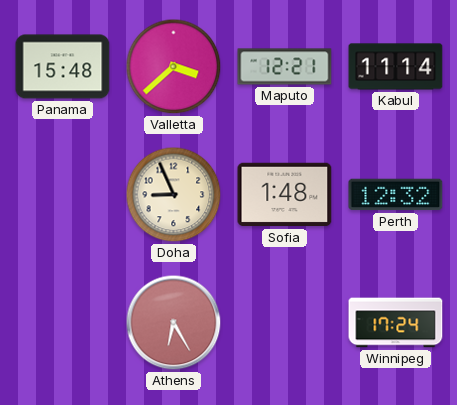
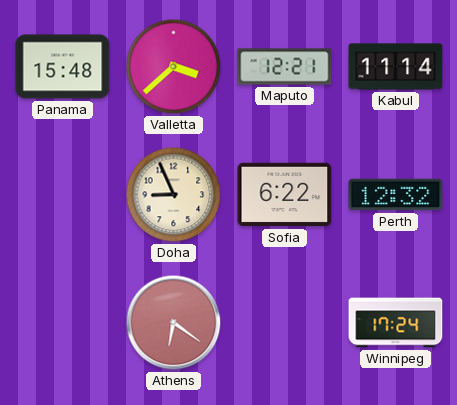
Sofia: 1:48 -> 6:22
Athens: 6:25 -> 6:21
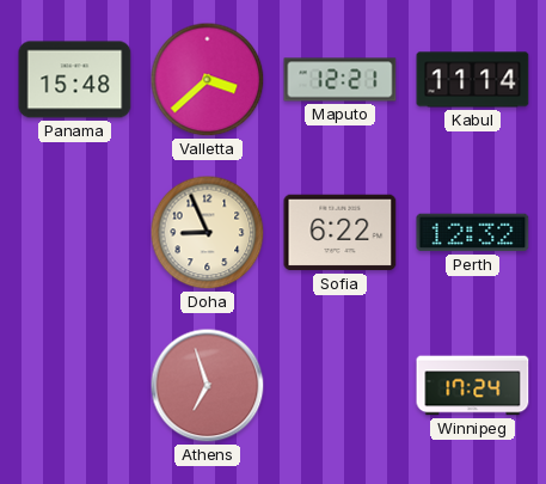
Athens: 6:21 -> 6:57
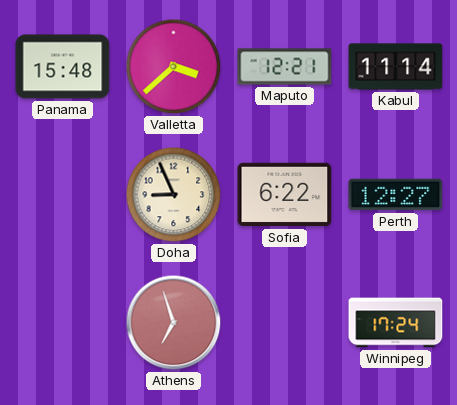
Perth: 12:32 -> 12:27
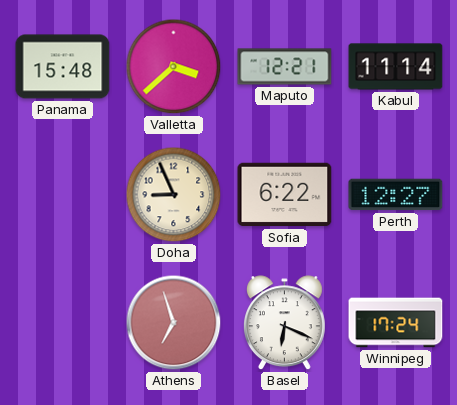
Basel: none -> 6:19
